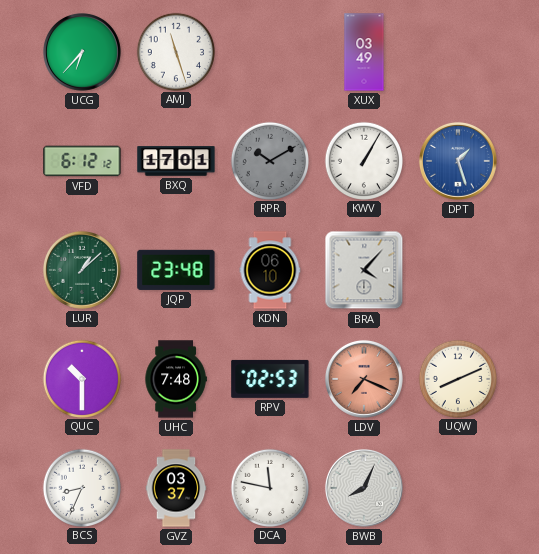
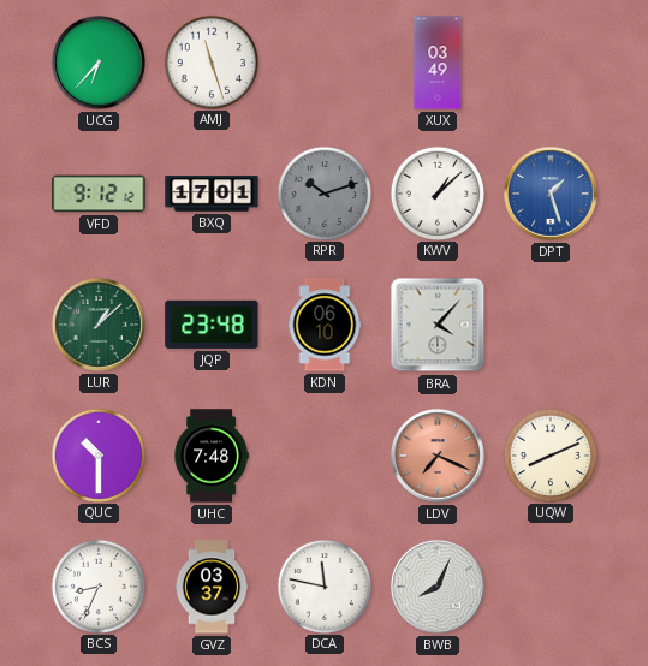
VFD: 6:12 -> 9:12
RPR: 10:10 -> 10:12
KWV: 1:05 -> 1:08
RPV: 02:53 -> none
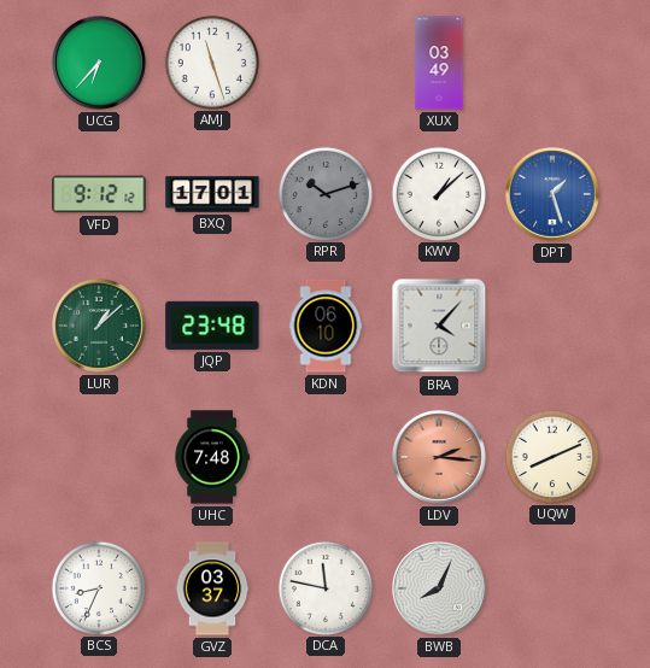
QUC: 10:30 -> none
LDV: 7:19 -> 2:16
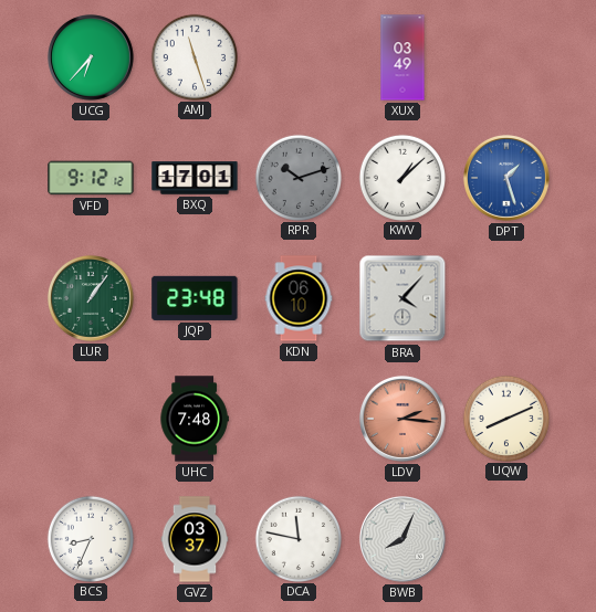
LUR: 1:08 -> 1:06
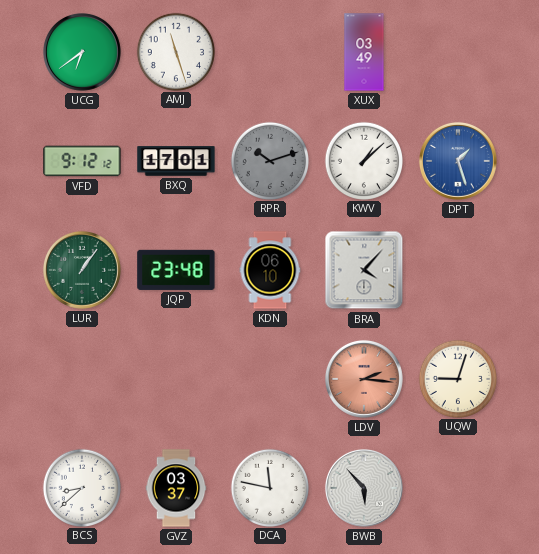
UCG: 6:37 -> 6:39
UHC: 7:48 -> none
UQW: 8:11 -> 9:03
BCS: 8:34 -> 8:38
BWB: 8:04 -> 5:53
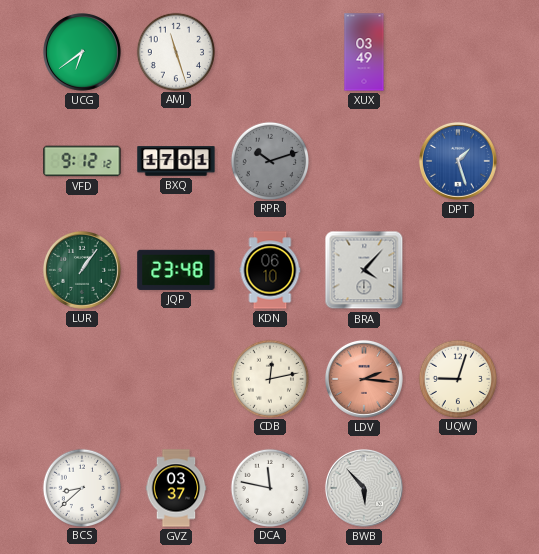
KWV: 1:08 -> none
CDB: none -> 12:13
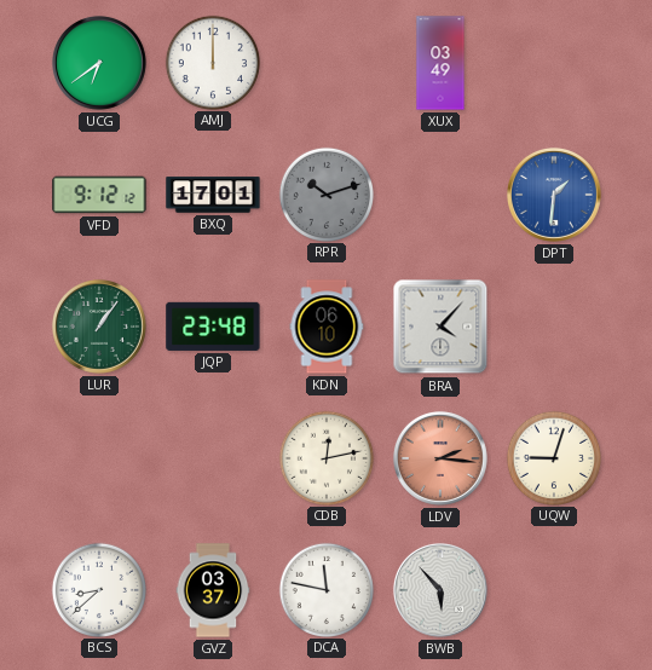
AMJ: 11:27 -> 12:00
DPT: 1:27 -> 1:31
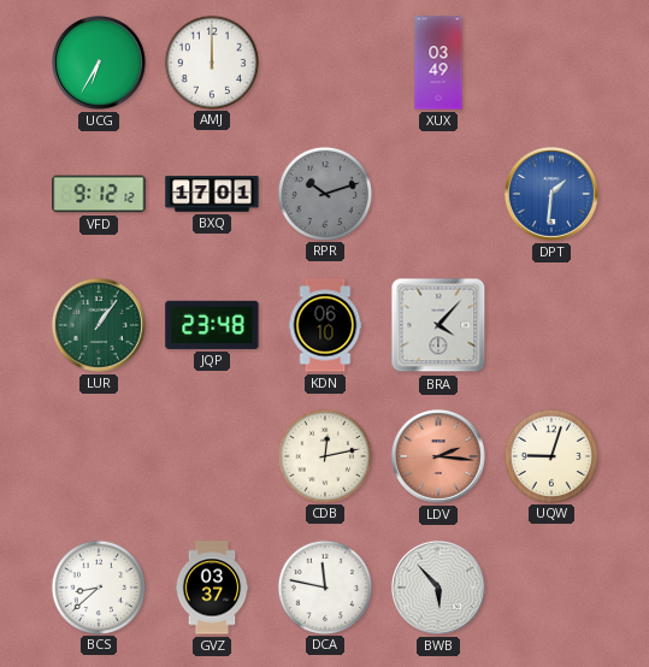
UCG: 6:39 -> 6:35
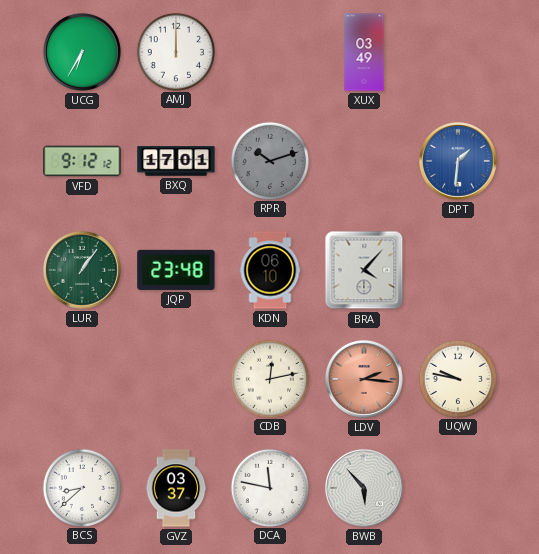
UQW: 9:03 -> 9:47
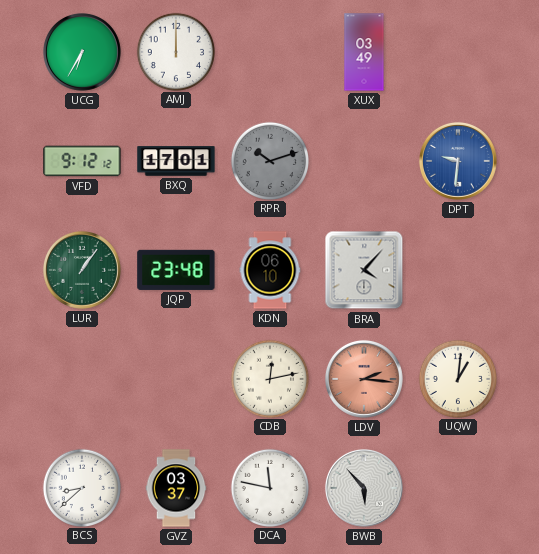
DPT: 1:31 -> 9:31
UQW: 9:47 -> 1:01
